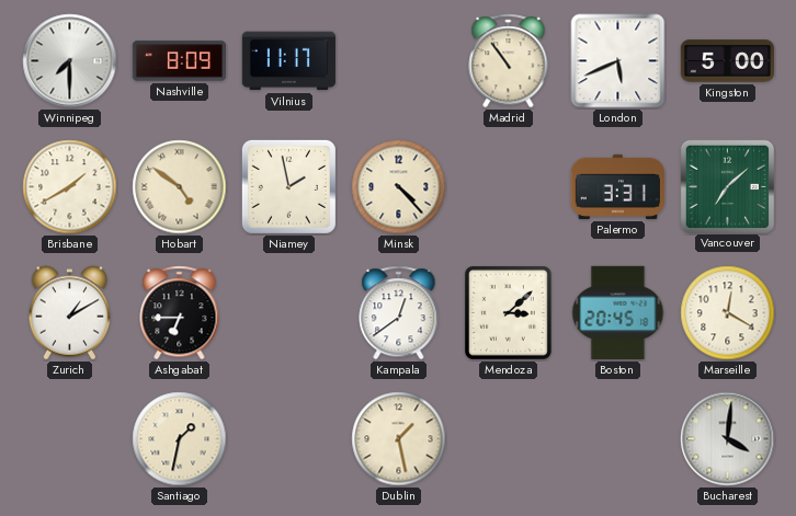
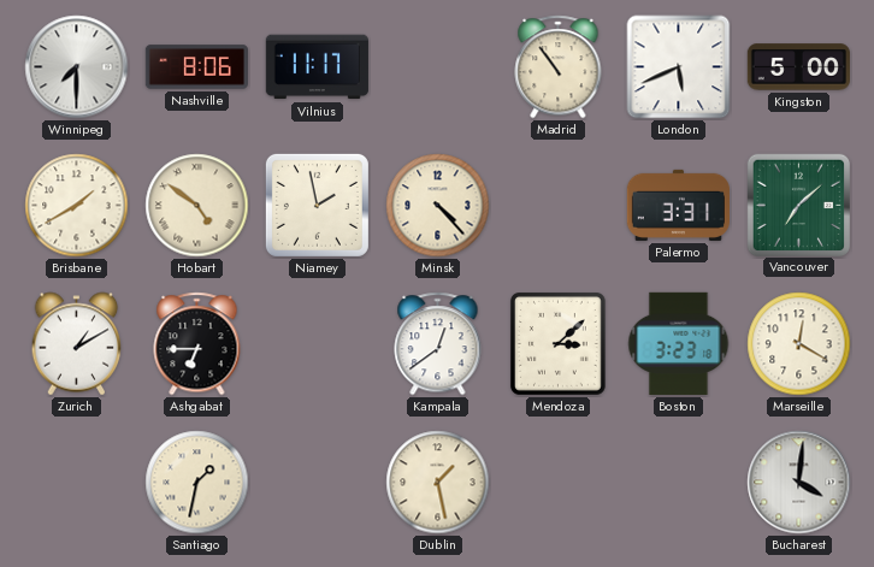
Nashville: 8:09 -> 8:06
Boston: 20:45 -> 3:23
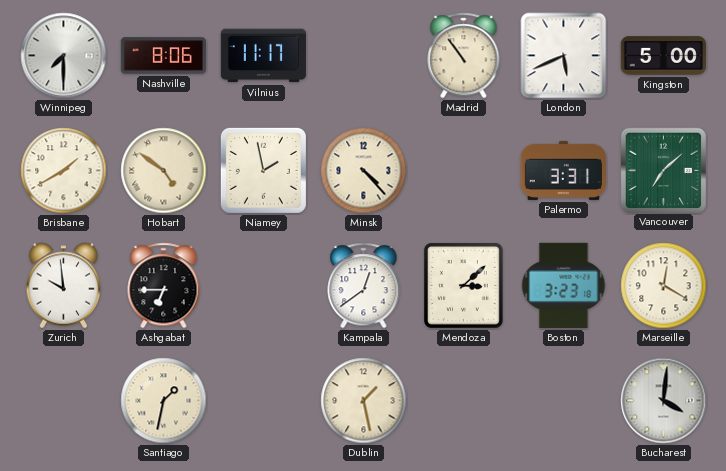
Zurich: 1:10 -> 9:59
